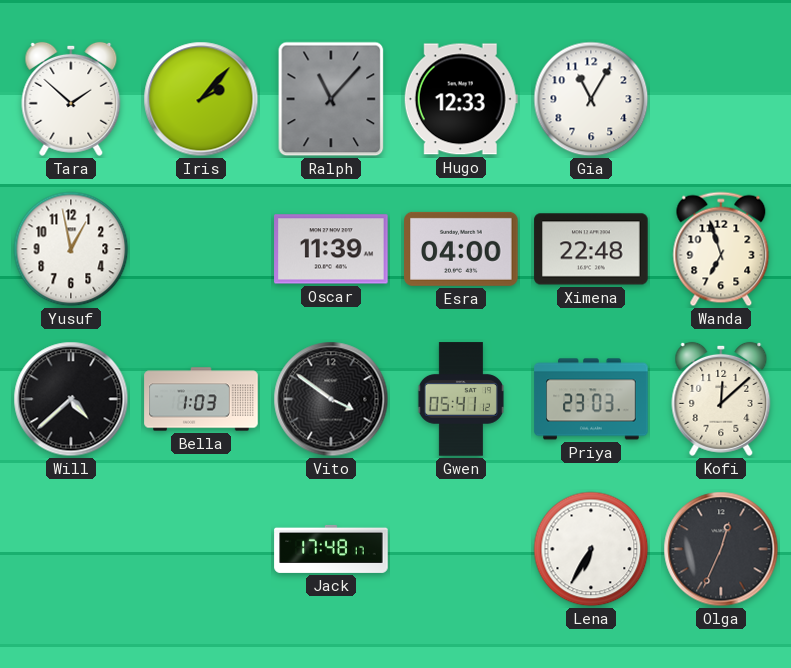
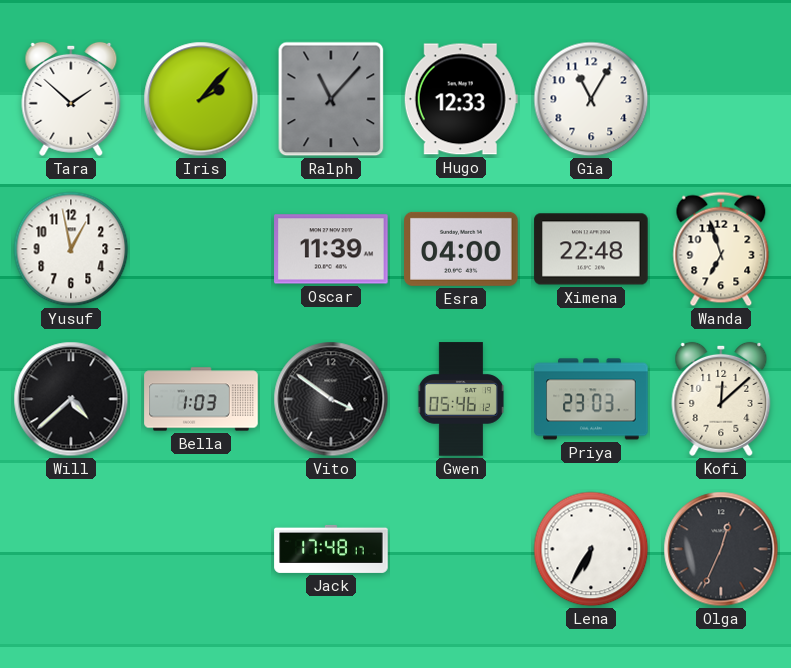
Gwen: 05:41 -> 05:46
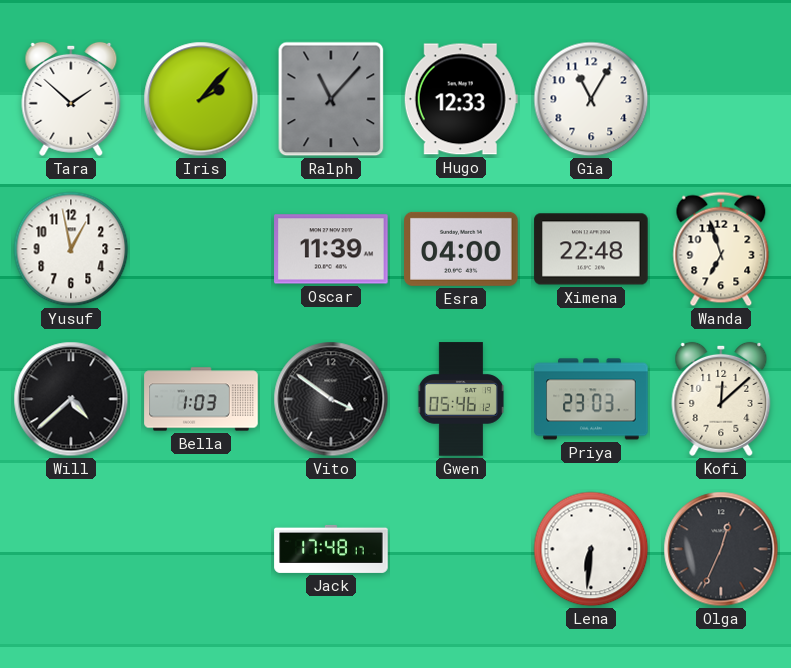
Lena: 6:35 -> 6:31
